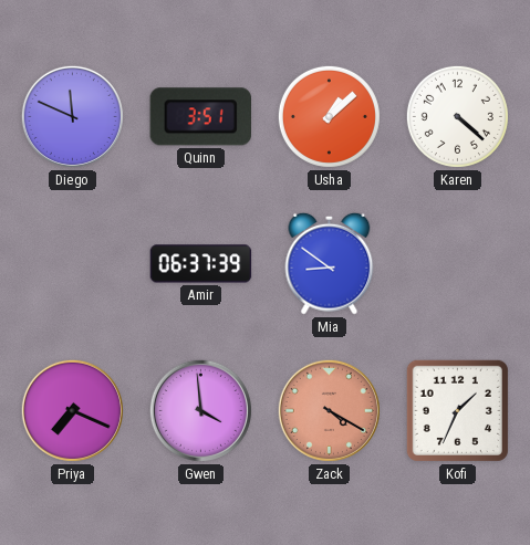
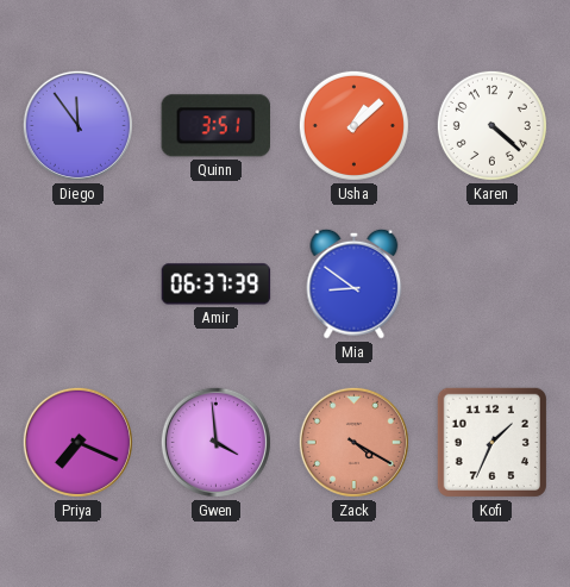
Diego: 11:49 -> 11:54
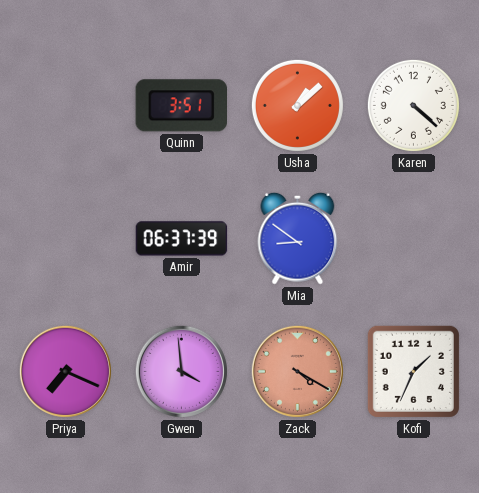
Diego: 11:54 -> none
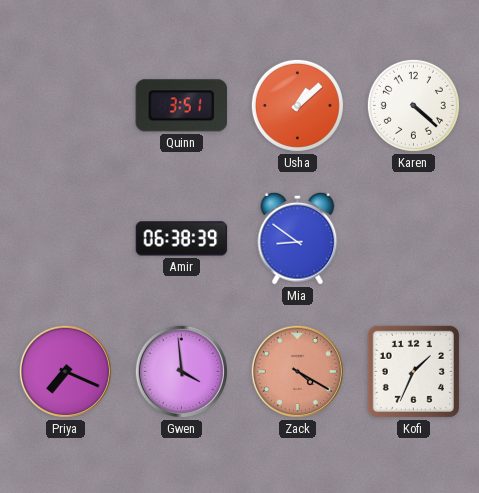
Amir: 06:37 -> 06:38
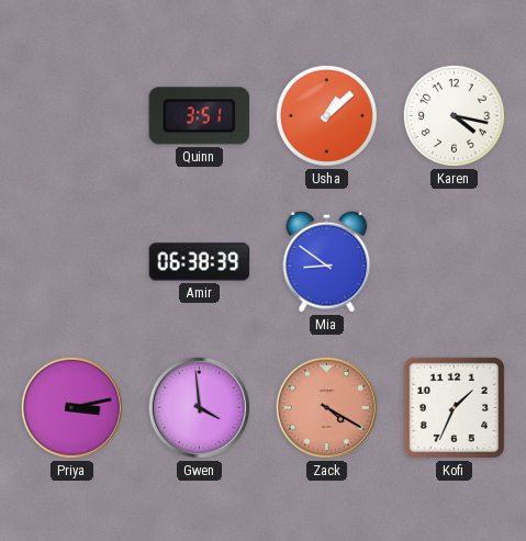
Karen: 4:22 -> 4:17
Priya: 7:19 -> 3:13
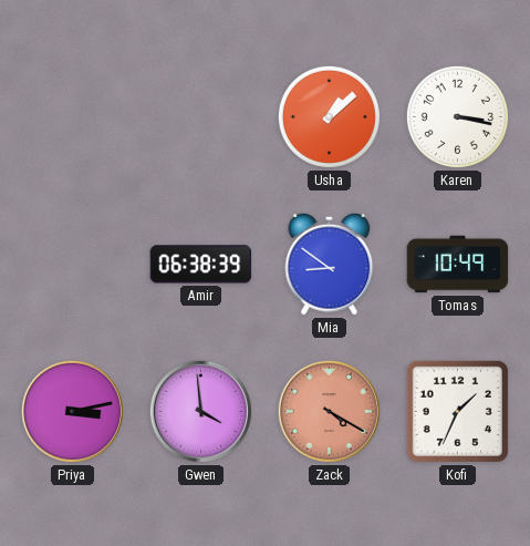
Quinn: 3:51 -> none
Karen: 4:17 -> 3:17
Tomas: none -> 10:49
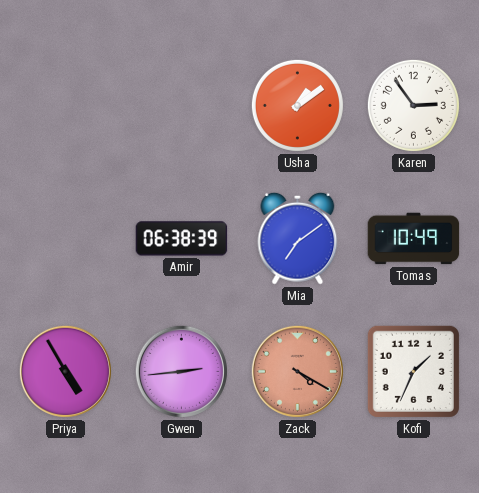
Usha: 1:08 -> 1:09
Karen: 3:17 -> 2:54
Mia: 8:51 -> 7:09
Priya: 3:13 -> 4:55
Gwen: 3:59 -> 2:44
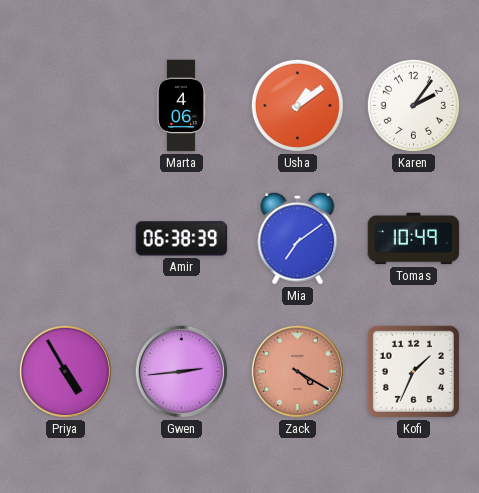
Marta: none -> 4:06
Karen: 2:54 -> 2:06
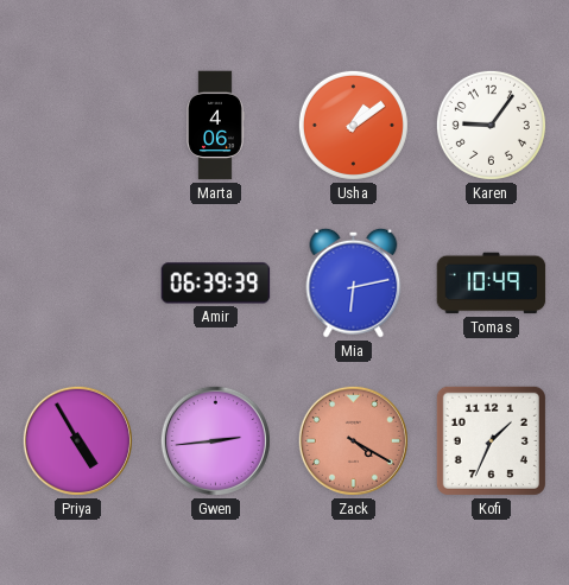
Karen: 2:06 -> 9:06
Amir: 06:38 -> 06:39
Mia: 7:09 -> 6:13
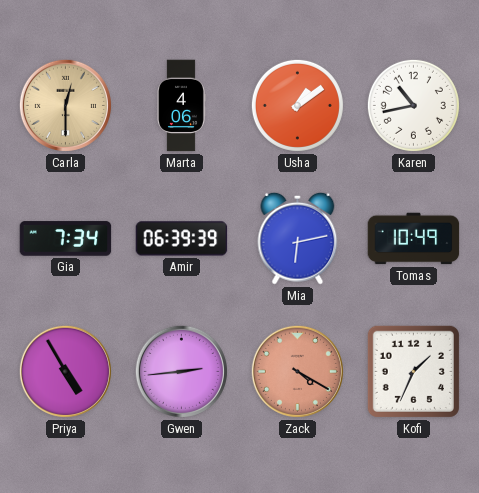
Carla: none -> 12:30
Karen: 9:06 -> 10:43
Gia: none -> 7:34
